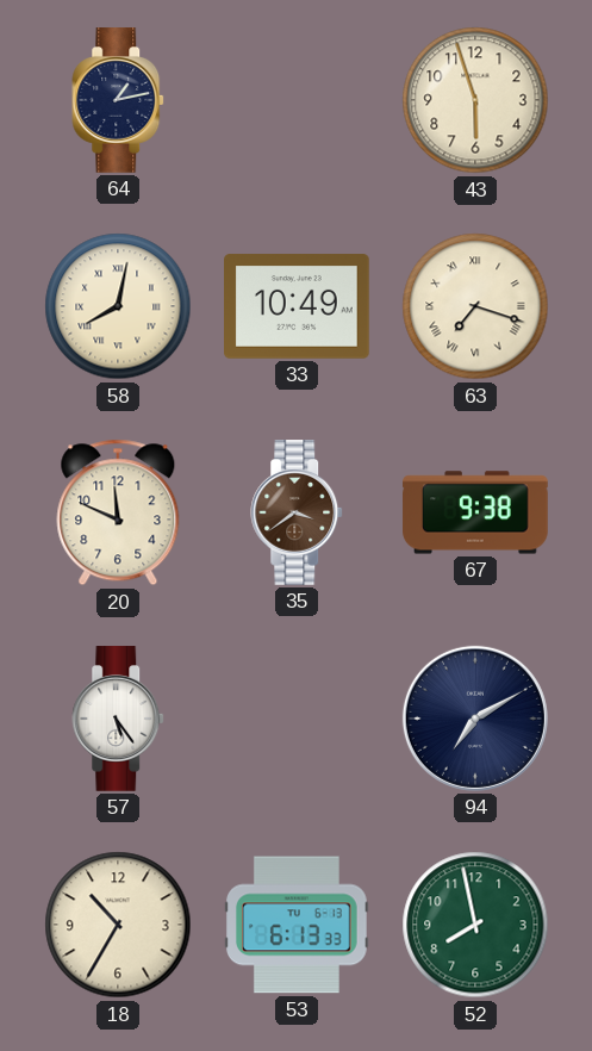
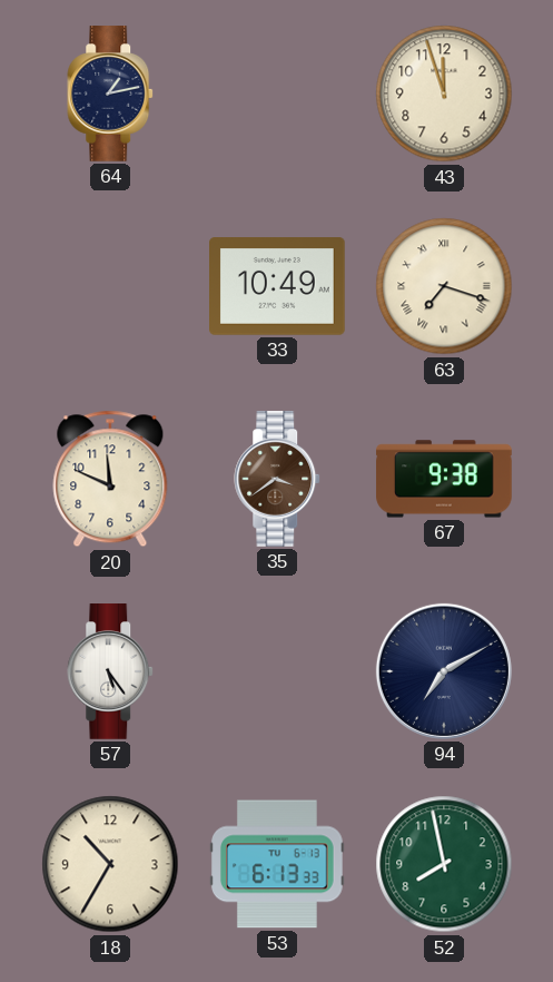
43: 5:57 -> 11:57
58: 8:02 -> none
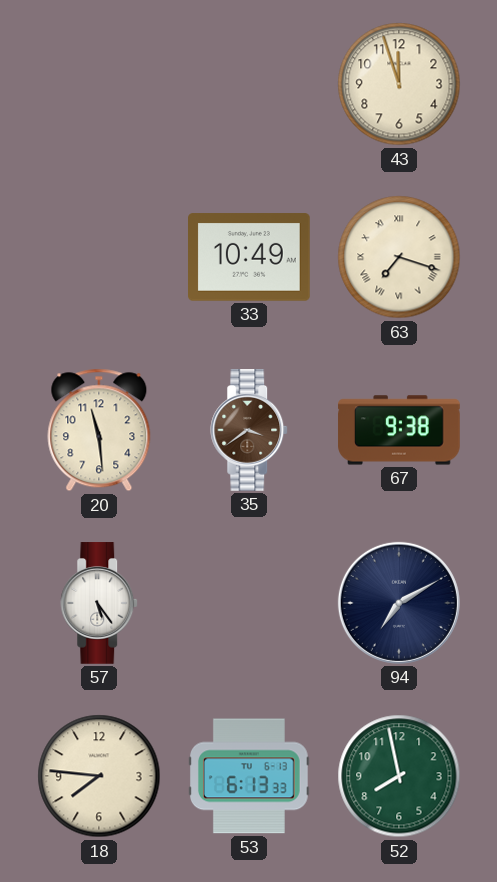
64: 1:13 -> none
20: 11:49 -> 11:29
18: 10:35 -> 7:46
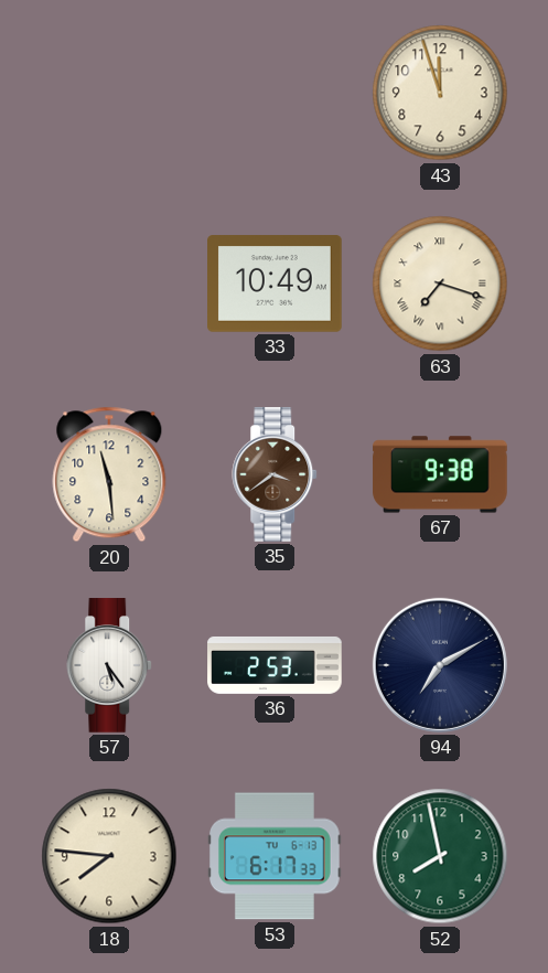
36: none -> 2:53
53: 6:13 -> 6:17
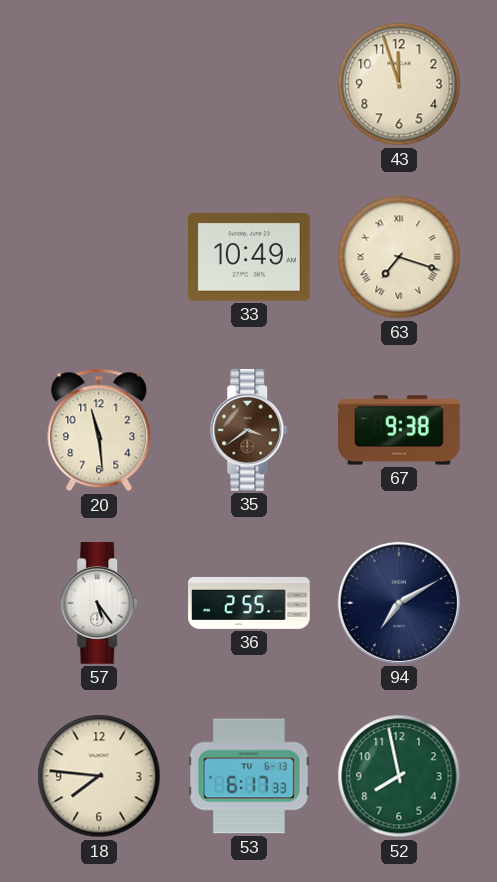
36: 2:53 -> 2:55
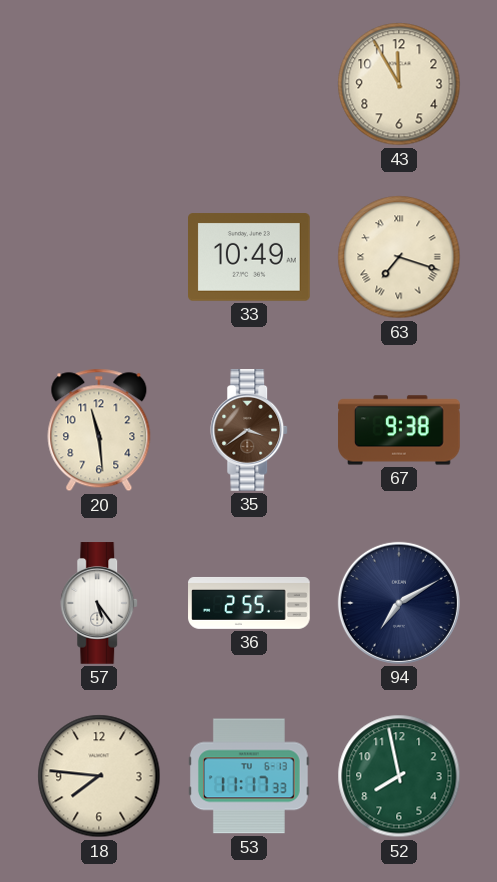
43: 11:57 -> 11:55
53: 6:17 -> 11:17
